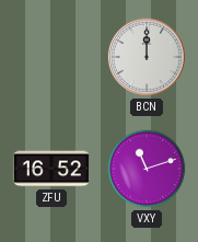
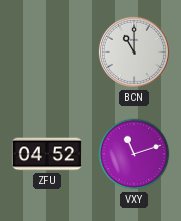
BCN: 12:00 -> 11:00
ZFU: 16:52 -> 04:52
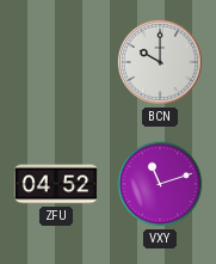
BCN: 11:00 -> 10:00
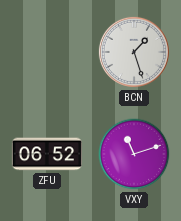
BCN: 10:00 -> 1:27
ZFU: 04:52 -> 06:52
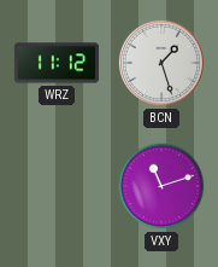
WRZ: none -> 11:12
ZFU: 06:52 -> none
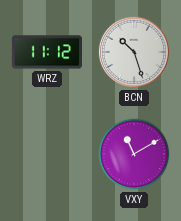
BCN: 1:27 -> 10:27
VXY: 11:12 -> 11:10
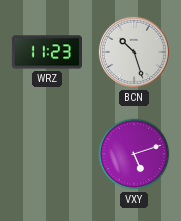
WRZ: 11:12 -> 11:23
VXY: 11:10 -> 5:12
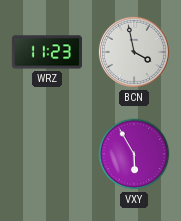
BCN: 10:27 -> 3:58
VXY: 5:12 -> 5:55
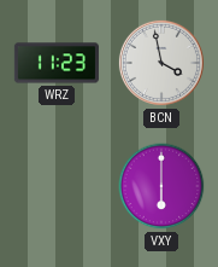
VXY: 5:55 -> 6:00
